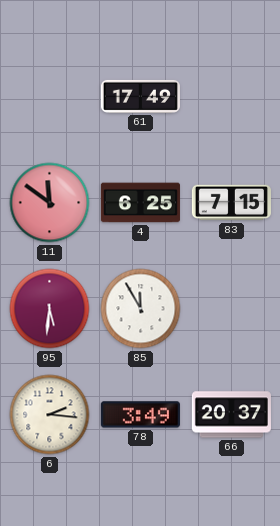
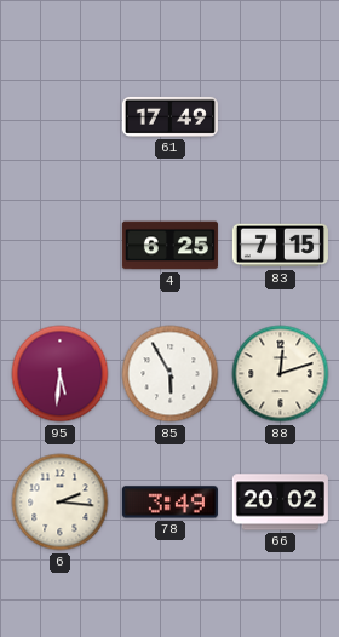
11: 11:51 -> none
85: 11:55 -> 5:55
88: none -> 12:12
66: 20:37 -> 20:02
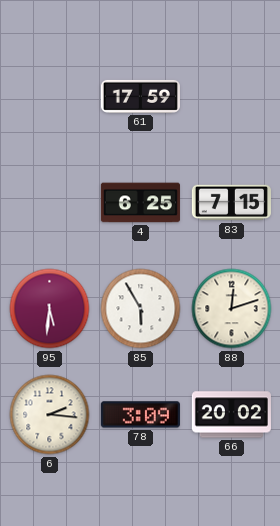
61: 17:49 -> 17:59
78: 3:49 -> 3:09
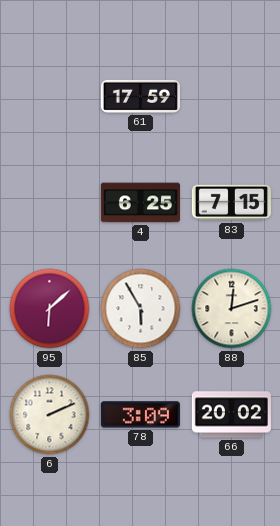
95: 5:31 -> 6:08
6: 2:16 -> 2:11
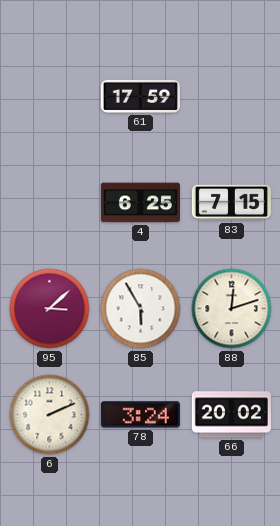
95: 6:08 -> 3:08
78: 3:09 -> 3:24
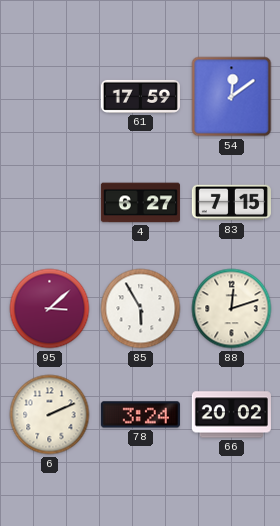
54: none -> 12:09
4: 6:25 -> 6:27
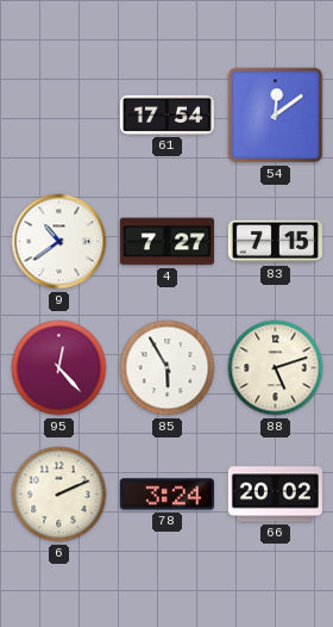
61: 17:59 -> 17:54
9: none -> 10:39
4: 6:27 -> 7:27
95: 3:08 -> 12:23
88: 12:12 -> 5:12
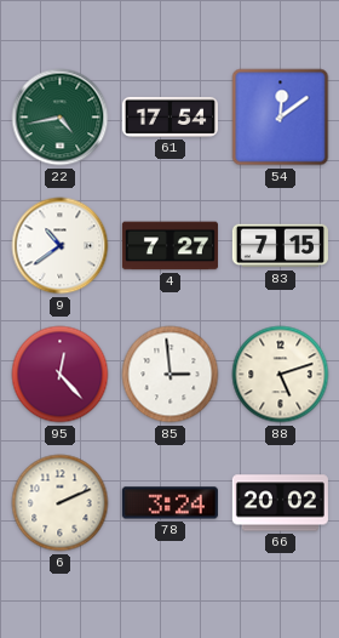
22: none -> 4:43
85: 5:55 -> 2:59
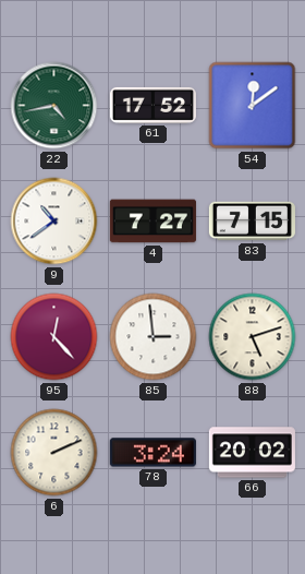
61: 17:54 -> 17:52
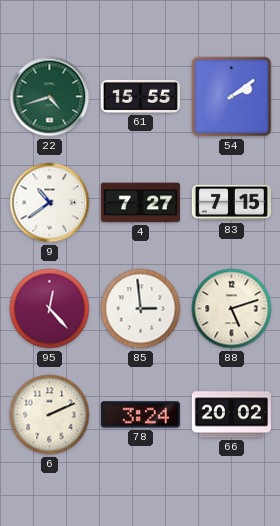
22: 4:43 -> 4:42
61: 17:52 -> 15:55
54: 12:09 -> 2:09
